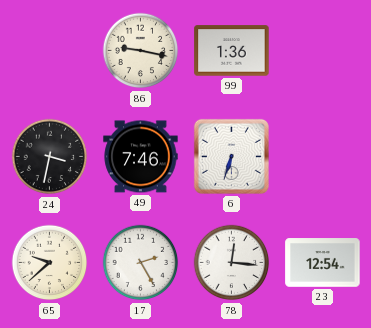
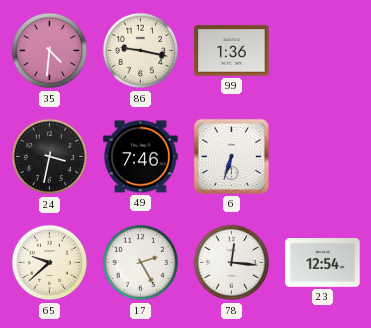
35: none -> 4:31
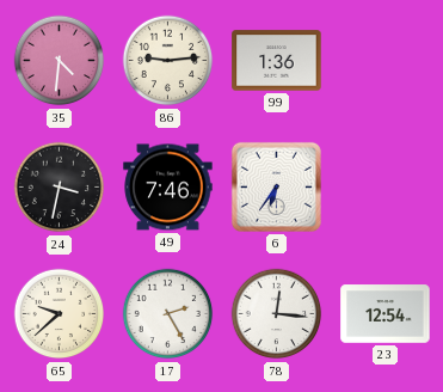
86: 9:17 -> 9:14
6: 6:33 -> 6:36
